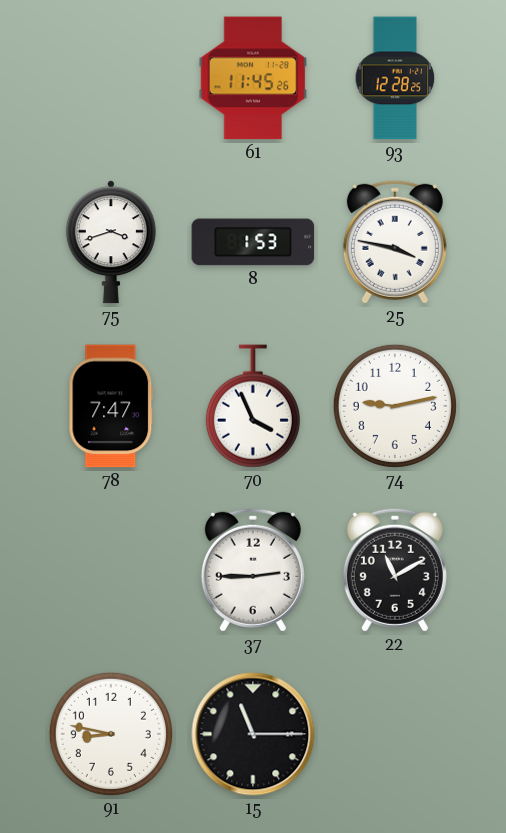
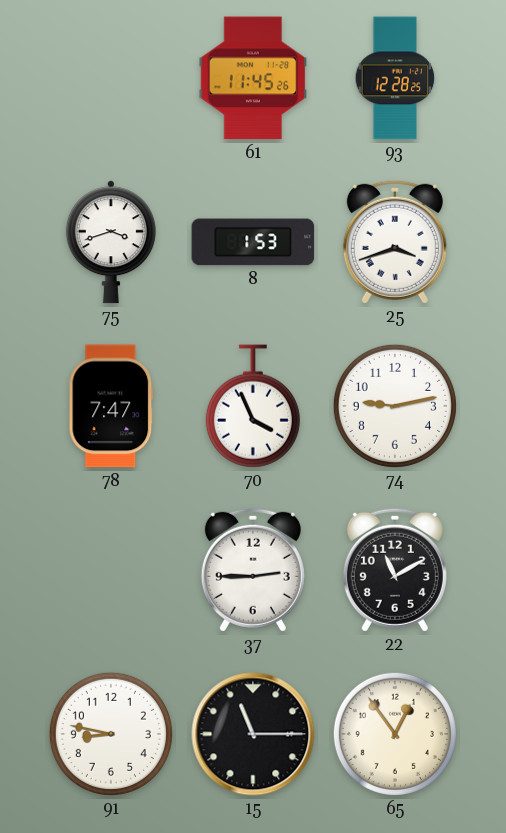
25: 3:47 -> 3:42
65: none -> 12:54
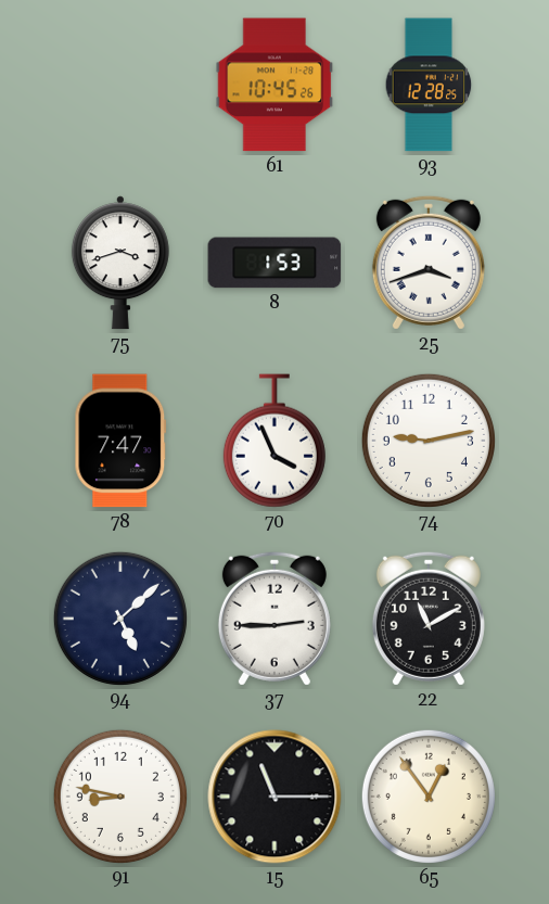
61: 11:45 -> 10:45
94: none -> 5:08
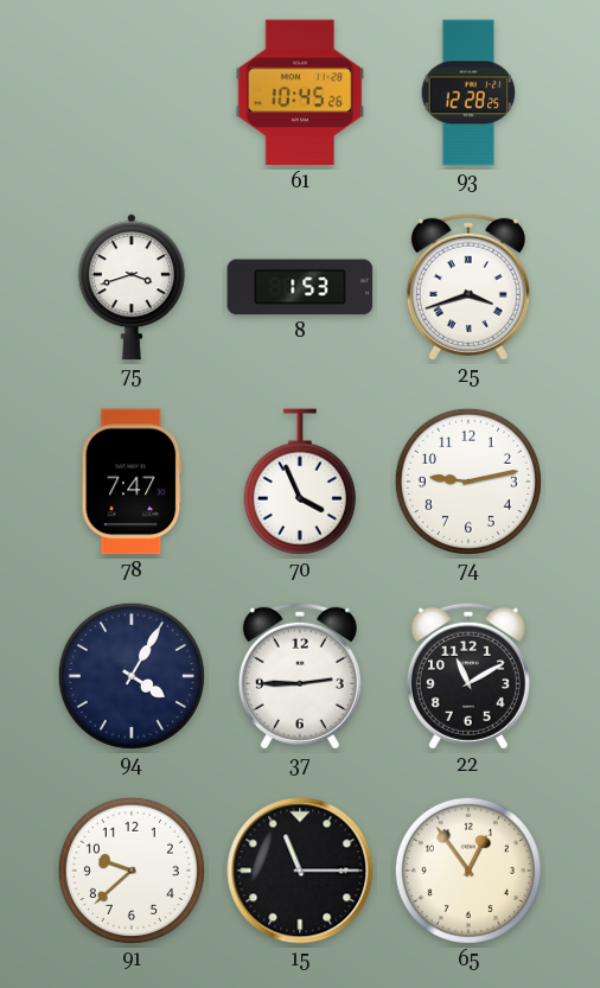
94: 5:08 -> 4:05
91: 8:47 -> 9:38
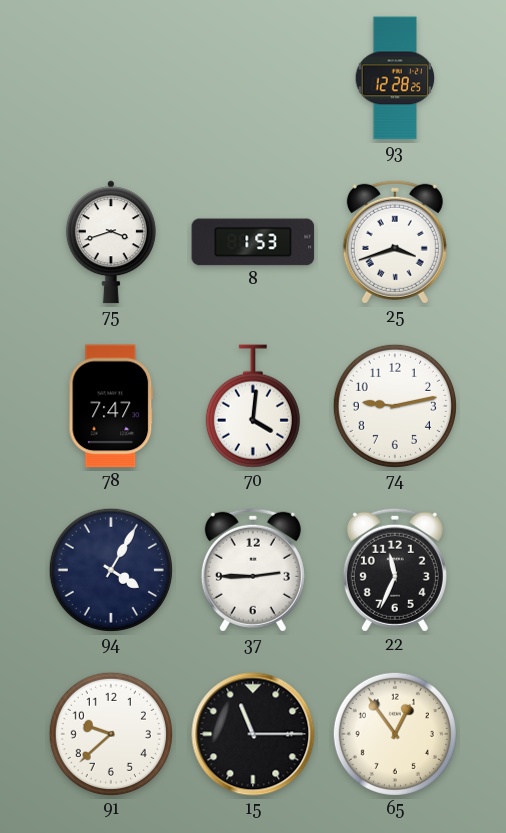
61: 10:45 -> none
70: 3:56 -> 4:01
22: 11:10 -> 11:34
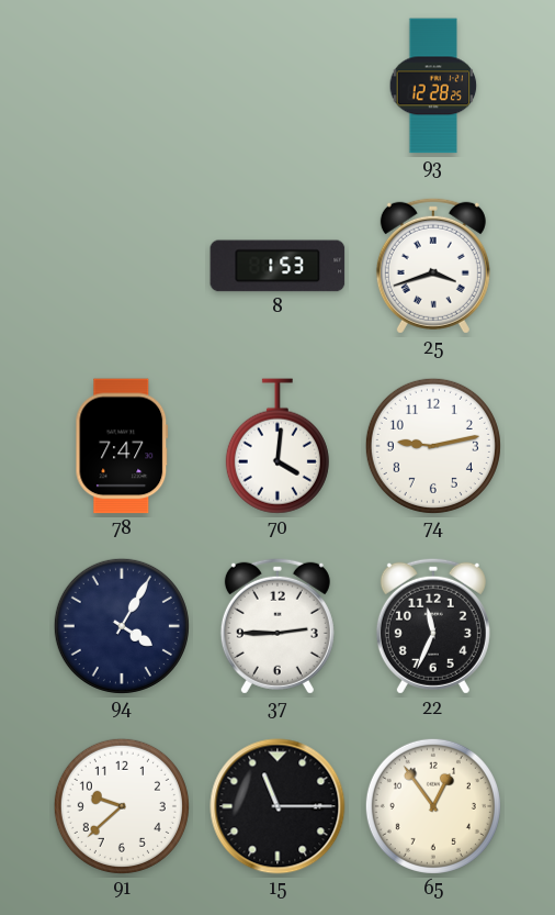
75: 3:42 -> none
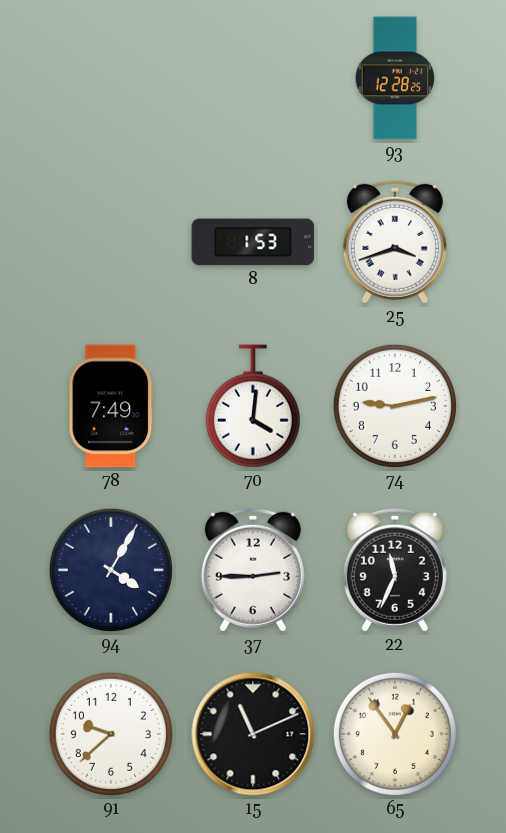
78: 7:47 -> 7:49
15: 11:15 -> 11:11
